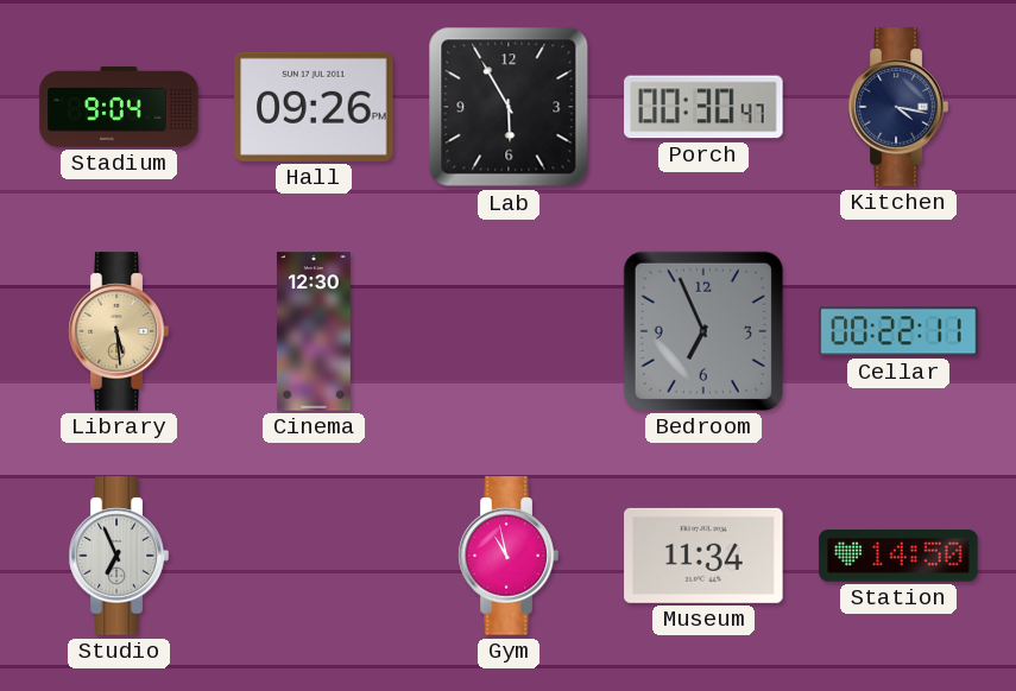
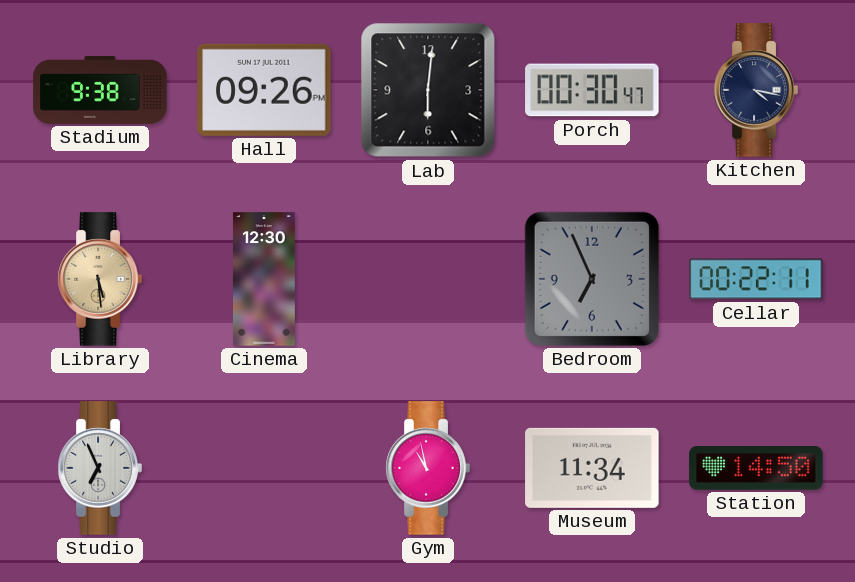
Stadium: 9:04 -> 9:38
Lab: 5:55 -> 6:01
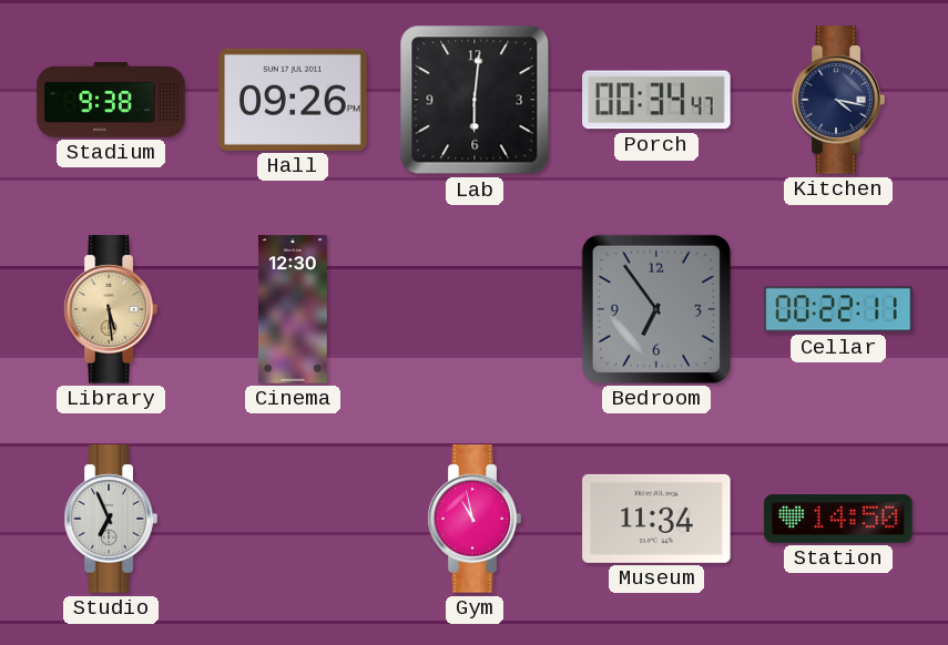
Porch: 00:30 -> 00:34
Bedroom: 6:56 -> 6:54
